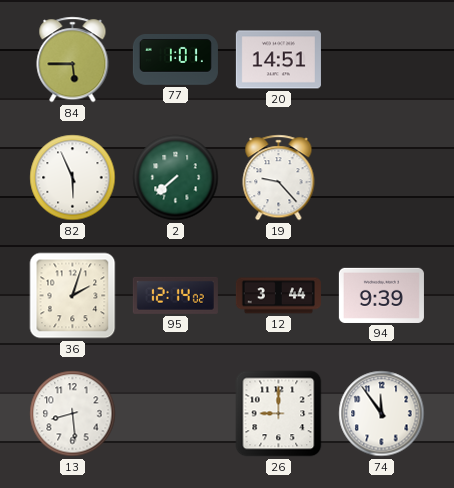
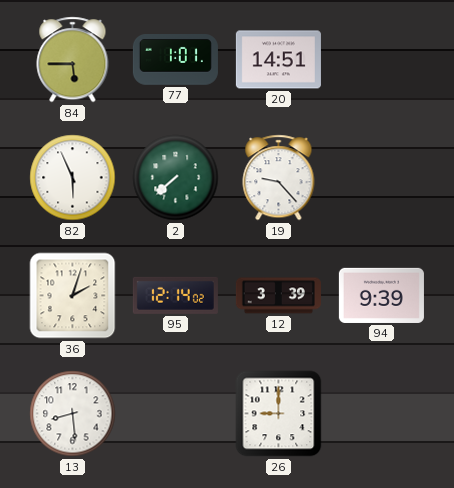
12: 3:44 -> 3:39
74: 11:54 -> none
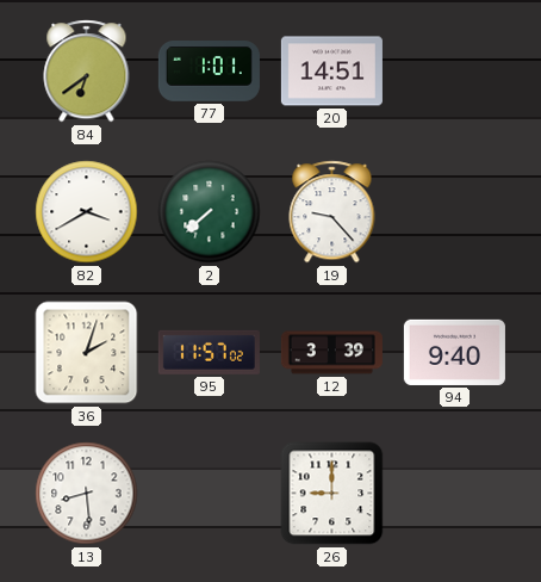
84: 5:45 -> 6:39
82: 5:56 -> 3:40
95: 12:14 -> 11:57
94: 9:39 -> 9:40
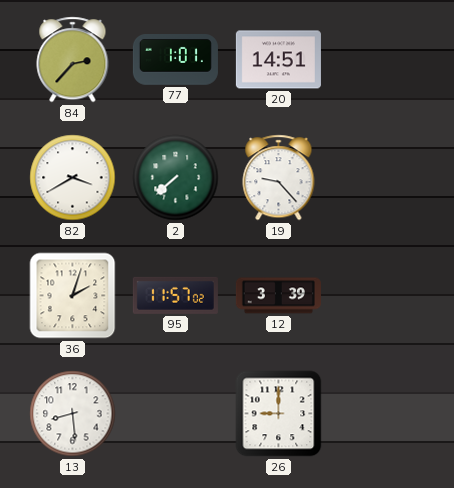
84: 6:39 -> 2:37
94: 9:40 -> none
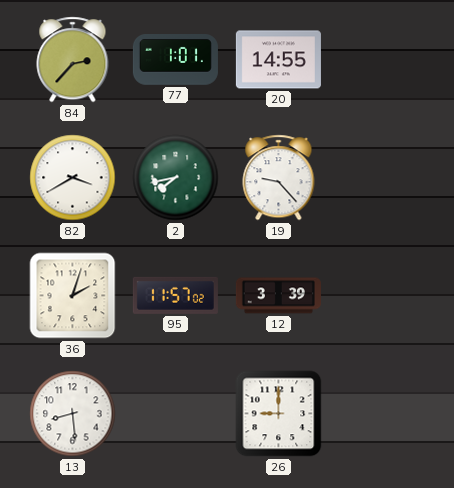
20: 14:51 -> 14:55
2: 7:38 -> 7:43
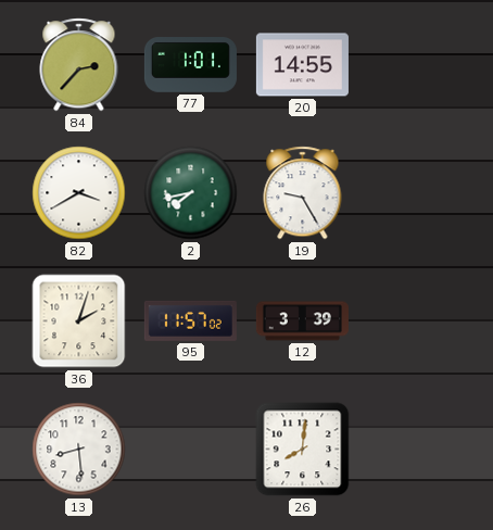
19: 9:23 -> 9:25
26: 9:00 -> 8:01
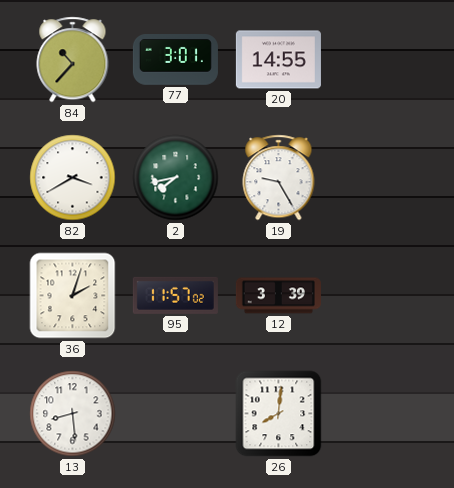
84: 2:37 -> 10:37
77: 1:01 -> 3:01
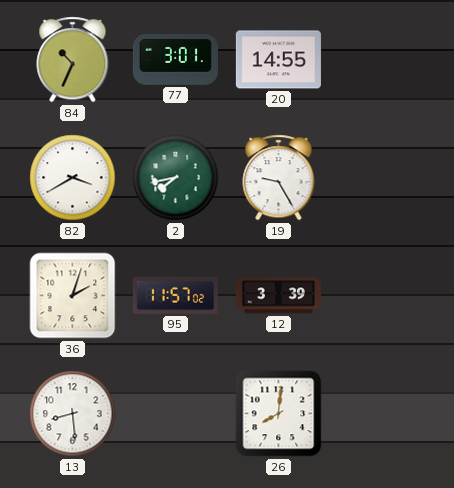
84: 10:37 -> 10:34
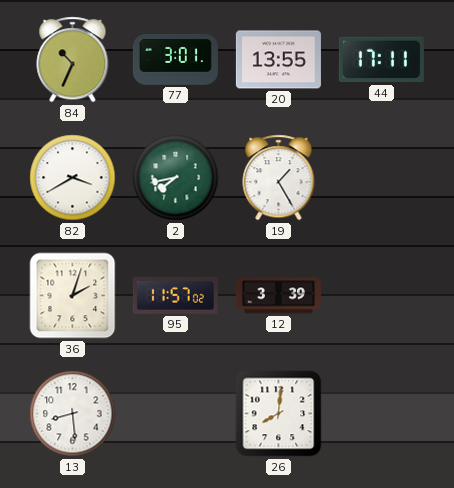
20: 14:55 -> 13:55
44: none -> 17:11
19: 9:25 -> 1:25
